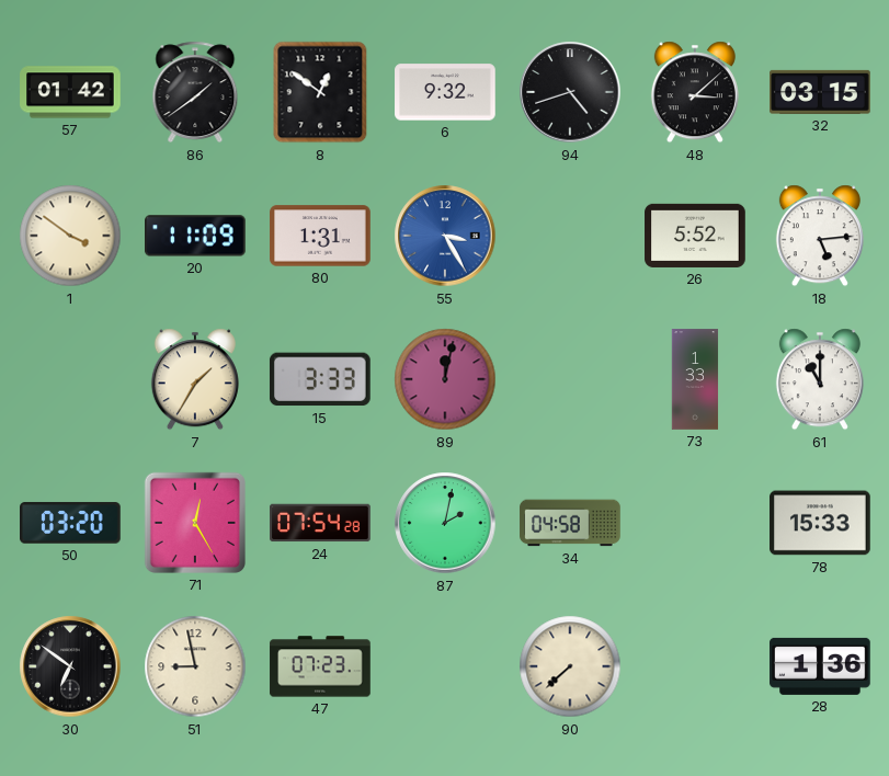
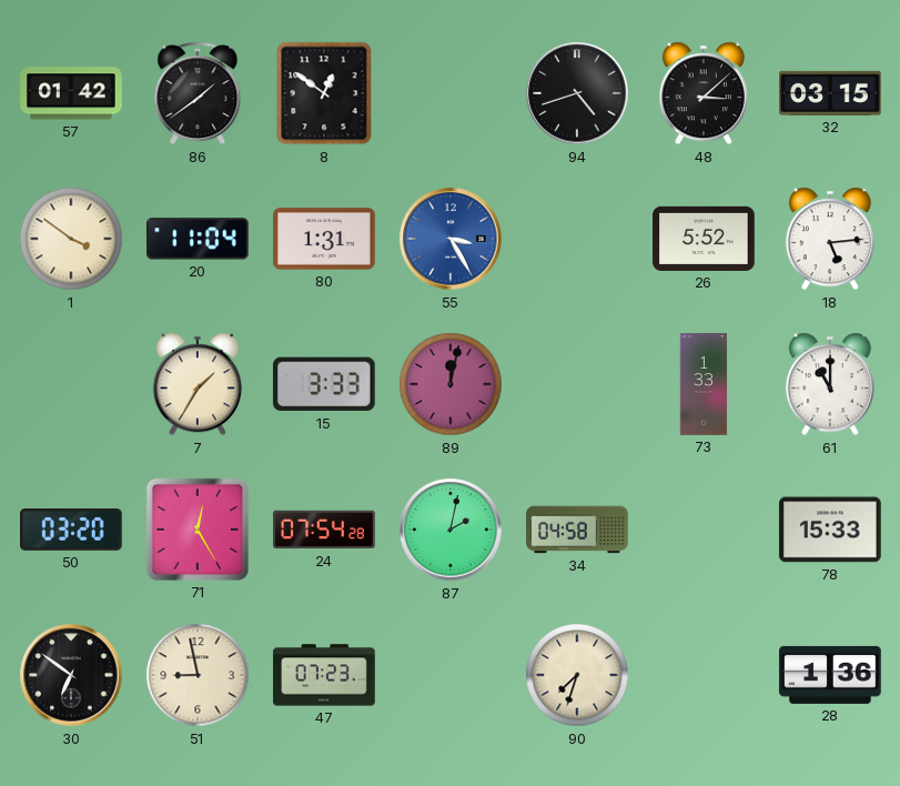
6: 9:32 -> none
20: 11:09 -> 11:04
90: 7:38 -> 7:33
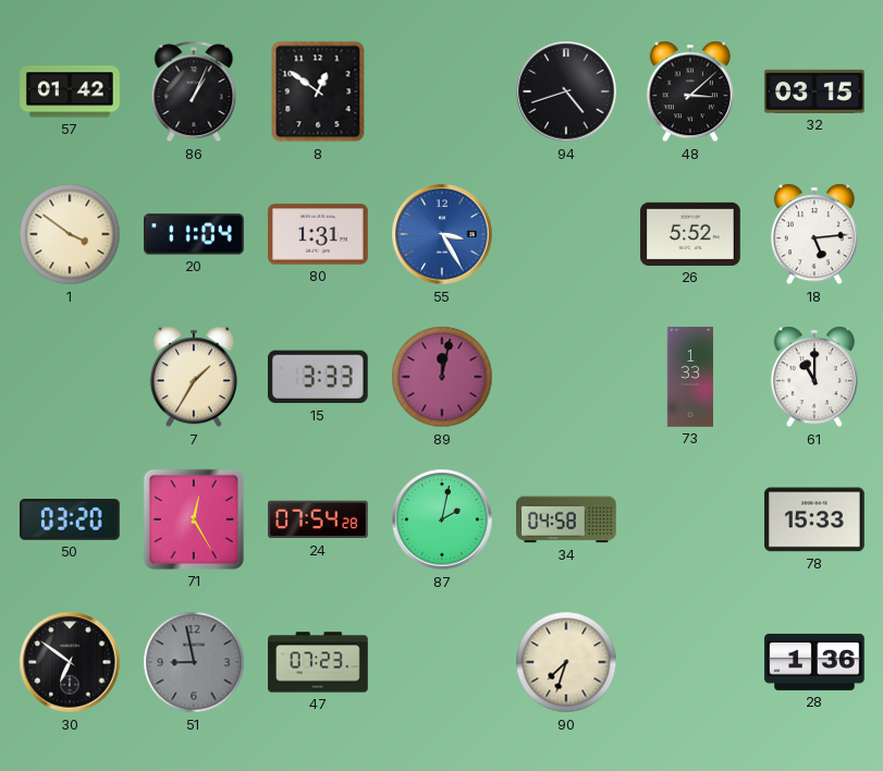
86: 1:39 -> 1:04
51 dial: cream -> grey
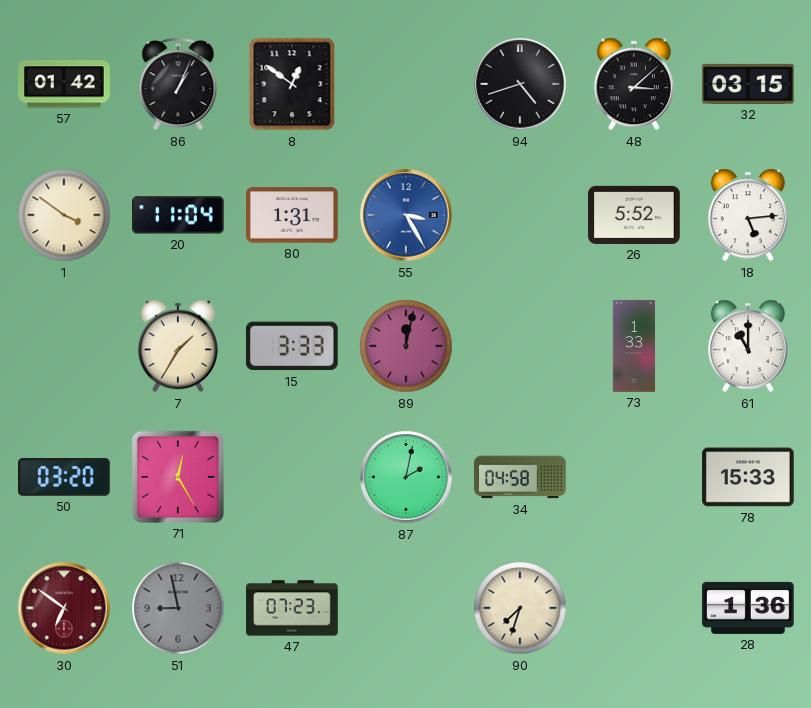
24: 07:54 -> none
30 dial: black -> burgundy
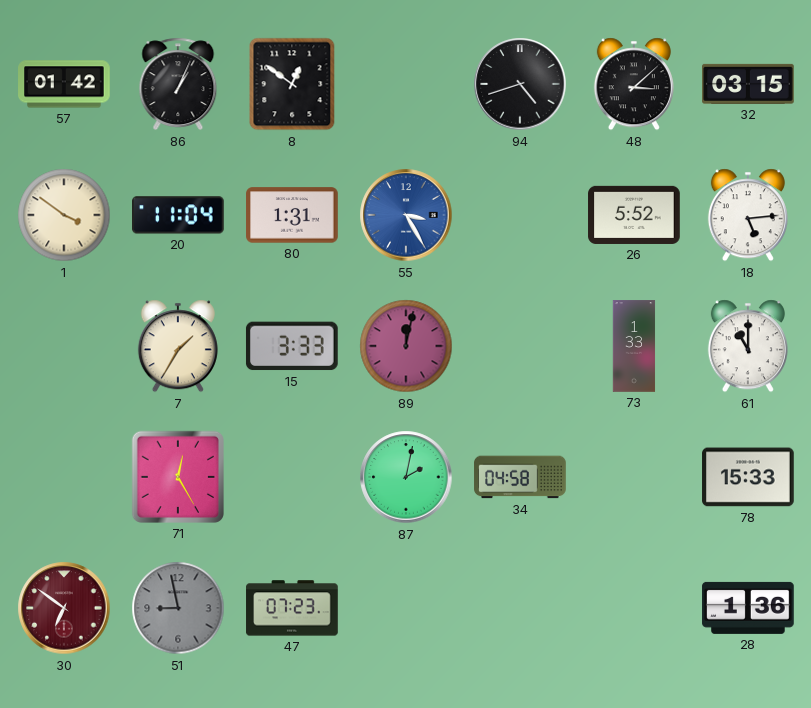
50: 03:20 -> none
90: 7:33 -> none
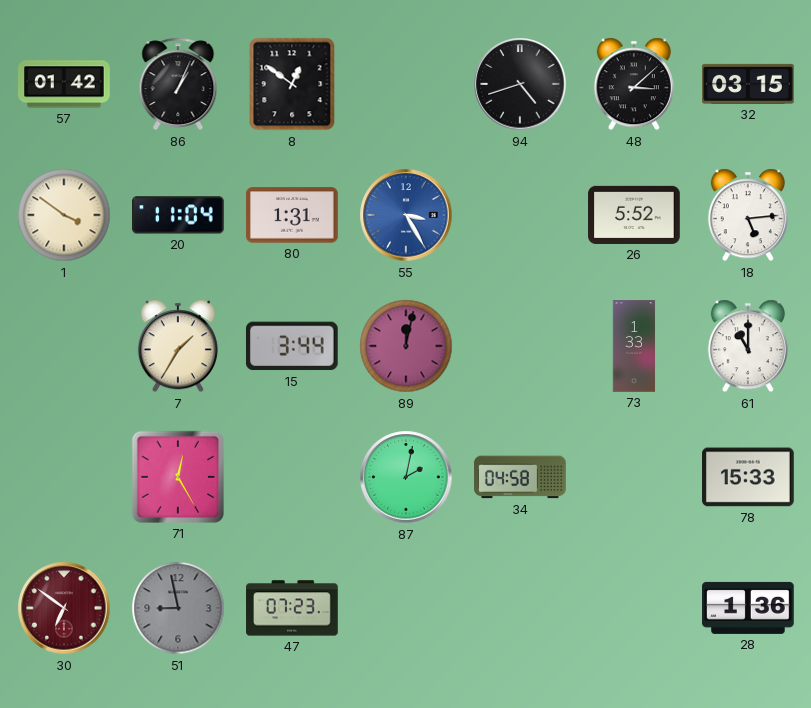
15: 3:33 -> 3:44
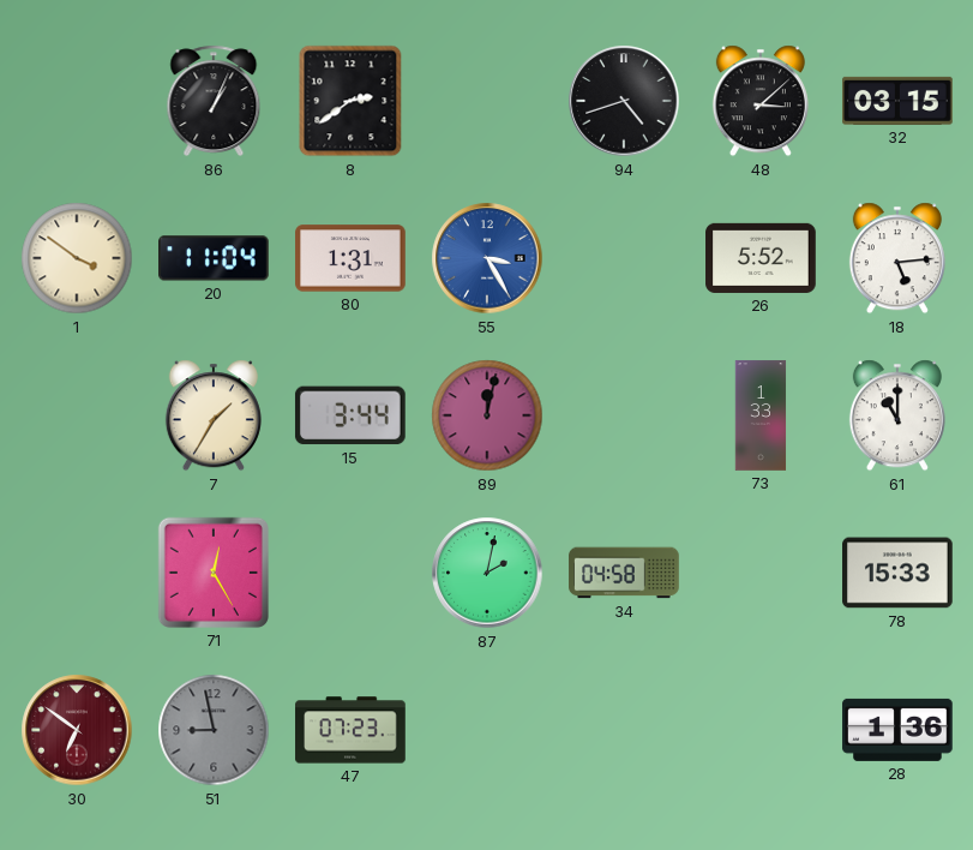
57: 01:42 -> none
8: 12:51 -> 2:39
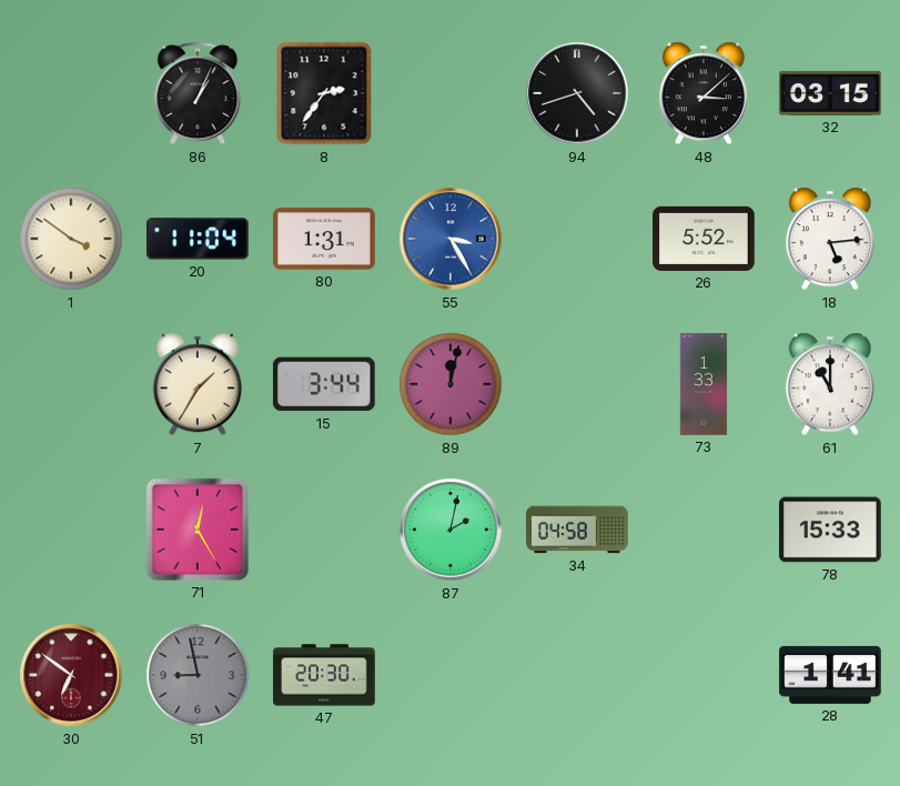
8: 2:39 -> 2:36
47: 07:23 -> 20:30
28: 1:36 -> 1:41
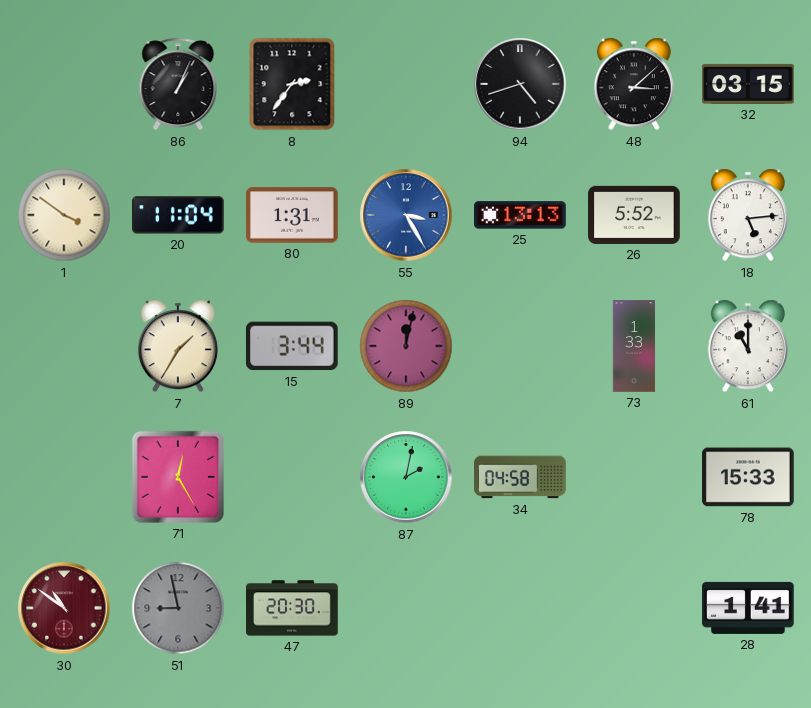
25: none -> 13:13
30: 6:51 -> 10:51
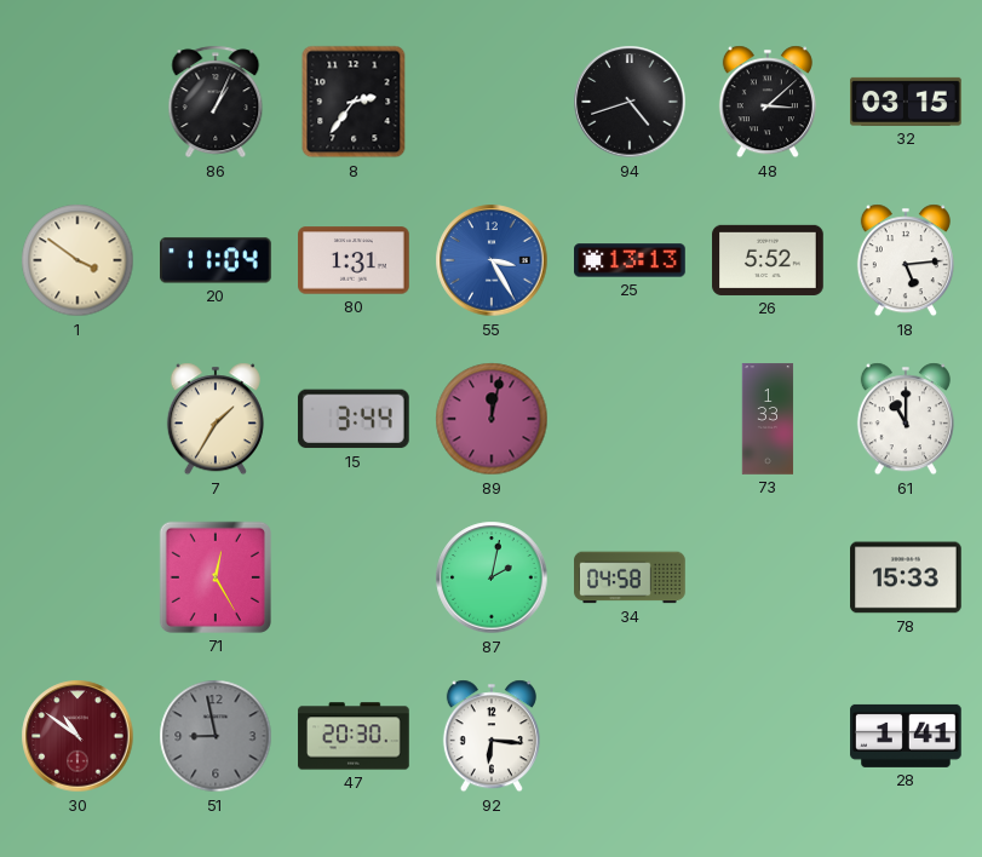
92: none -> 6:16
